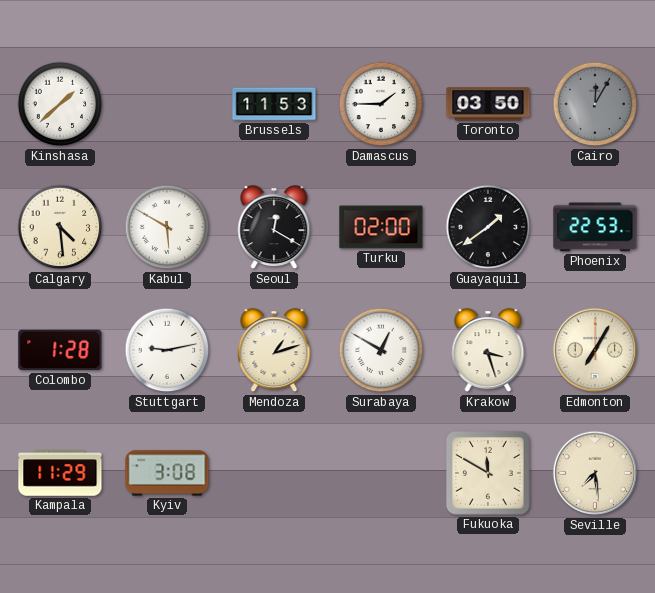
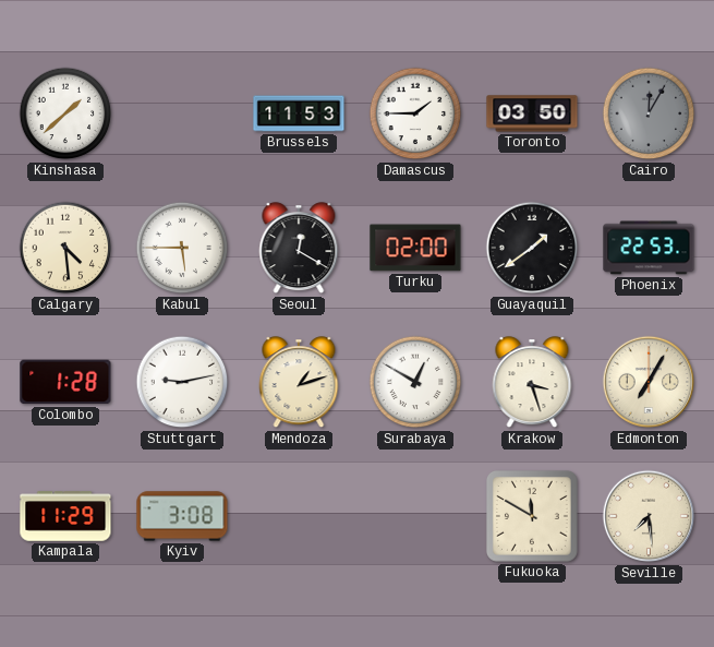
Kabul: 5:50 -> 5:45
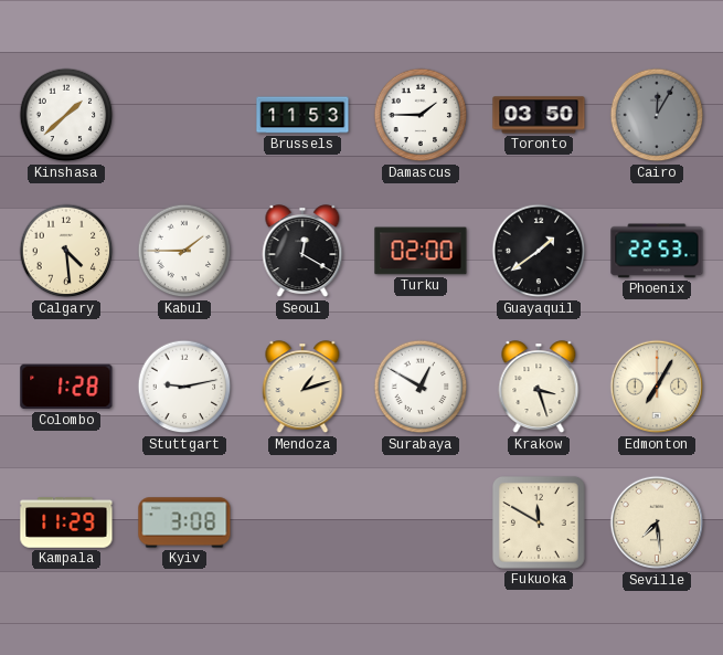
Kabul: 5:45 -> 1:45
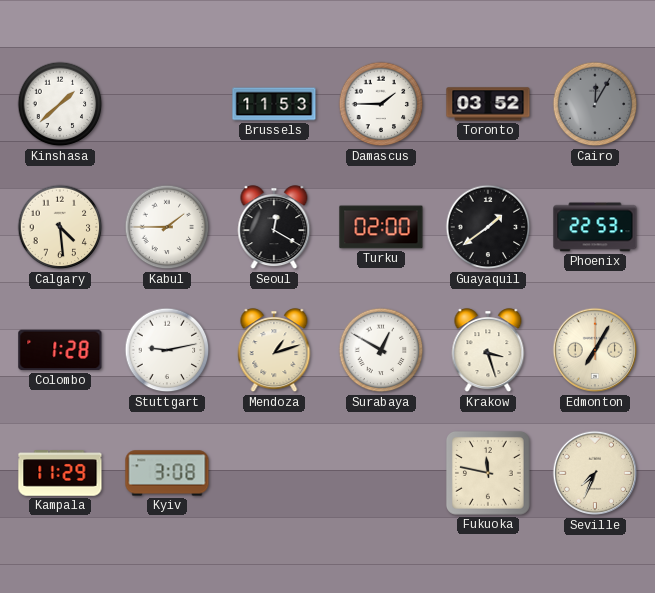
Toronto: 03:50 -> 03:52
Fukuoka: 11:50 -> 11:47
Seville: 7:29 -> 7:34
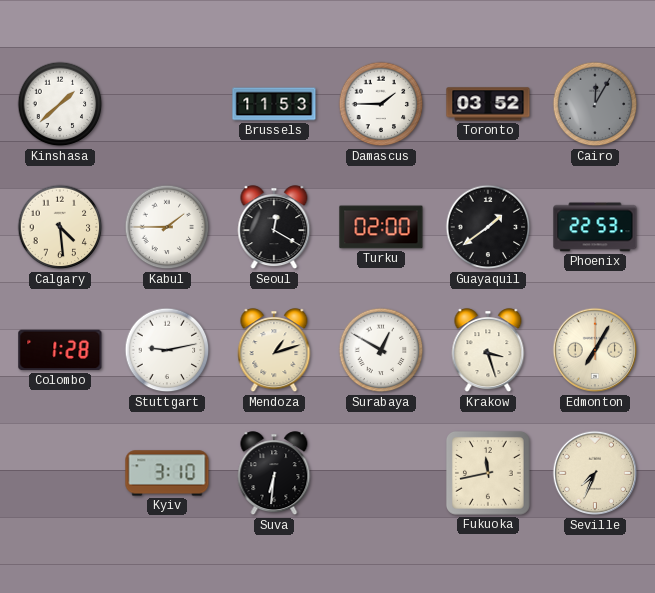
Kampala: 11:29 -> none
Kyiv: 3:08 -> 3:10
Suva: none -> 6:31
Fukuoka: 11:47 -> 11:43
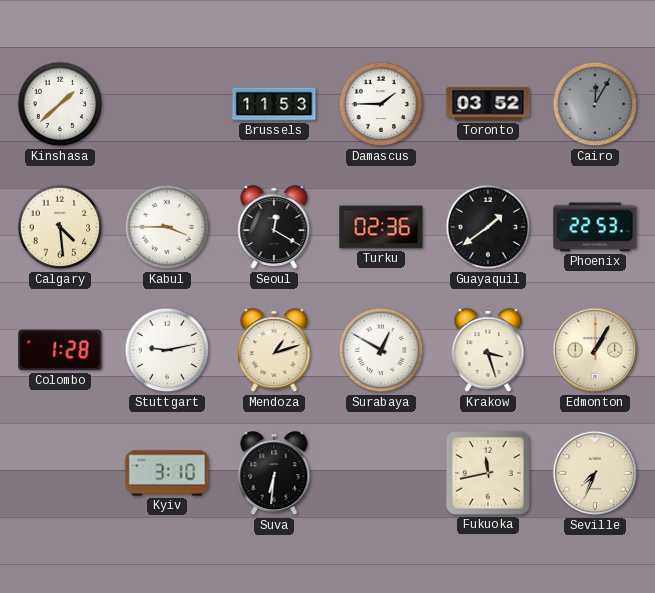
Kabul: 1:45 -> 3:45
Turku: 02:00 -> 02:36
Edmonton: 7:05 -> 1:05
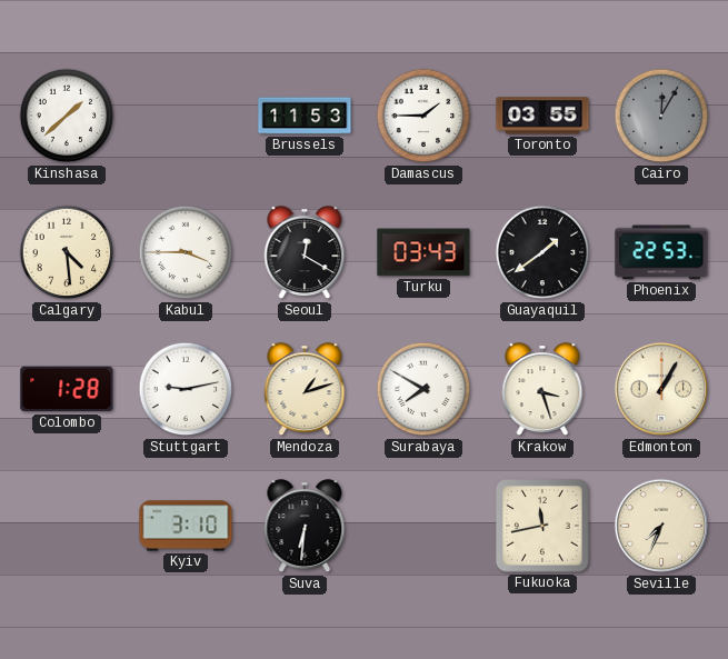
Toronto: 03:52 -> 03:55
Turku: 02:36 -> 03:43
Surabaya: 12:50 -> 7:50
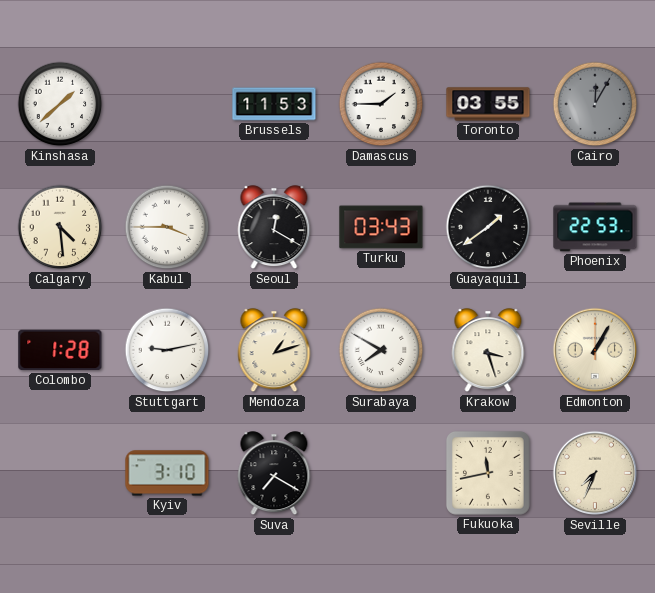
Suva: 6:31 -> 7:20
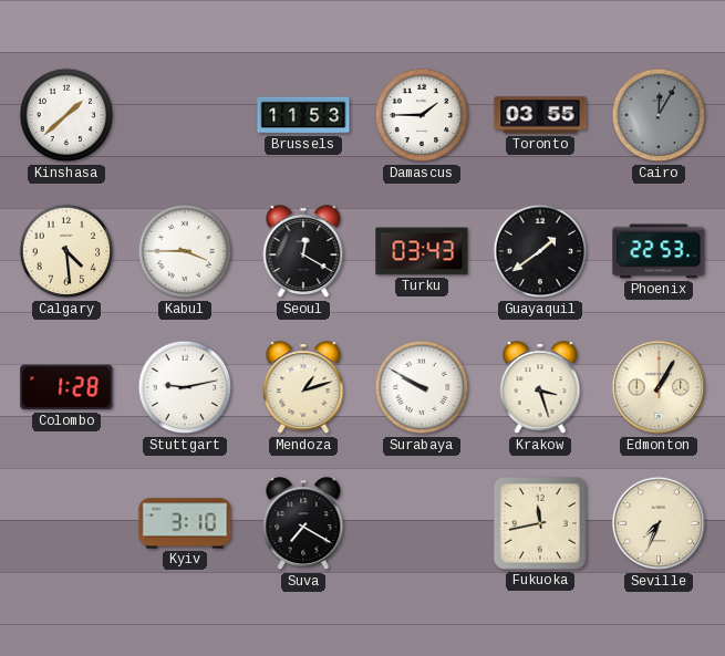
Surabaya: 7:50 -> 9:50
